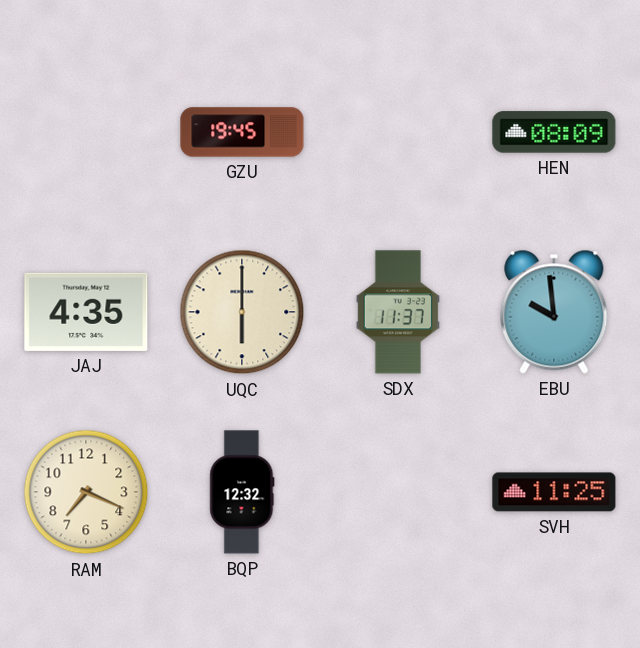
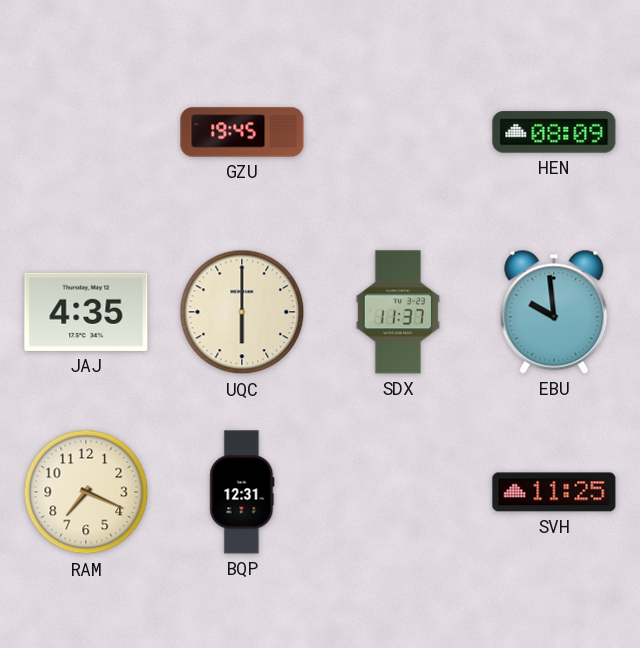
BQP: 12:32 -> 12:31
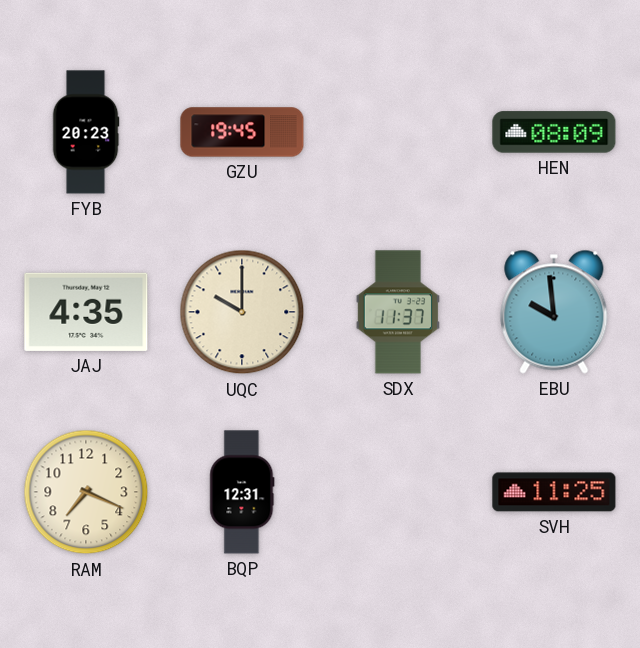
FYB: none -> 20:23
UQC: 6:00 -> 10:00
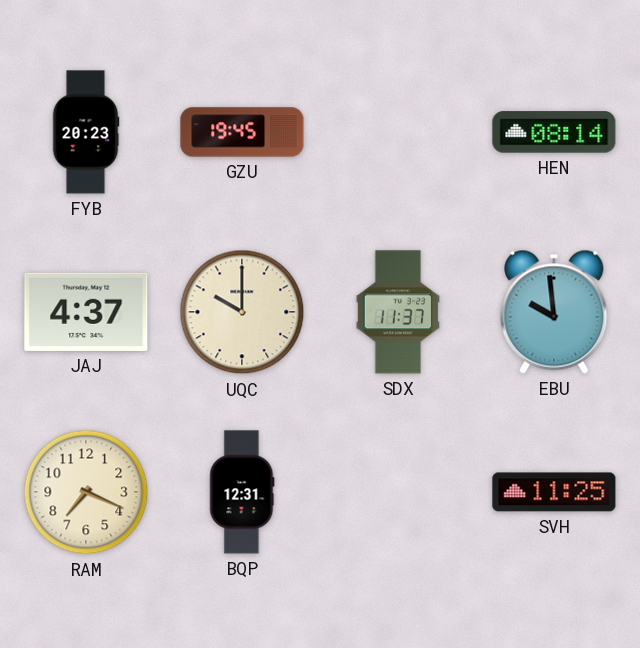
HEN: 08:09 -> 08:14
JAJ: 4:35 -> 4:37
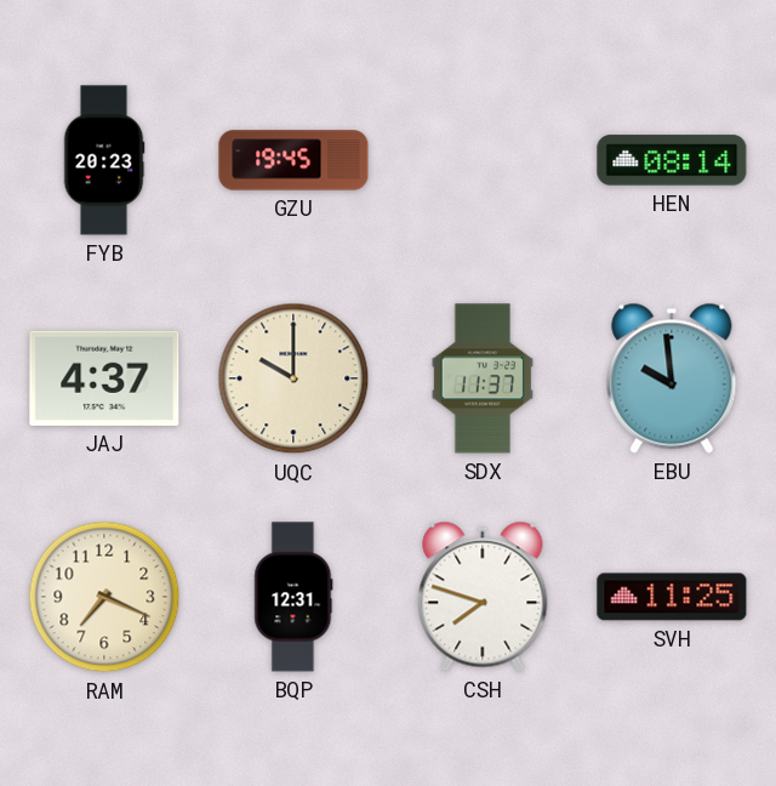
CSH: none -> 7:48
